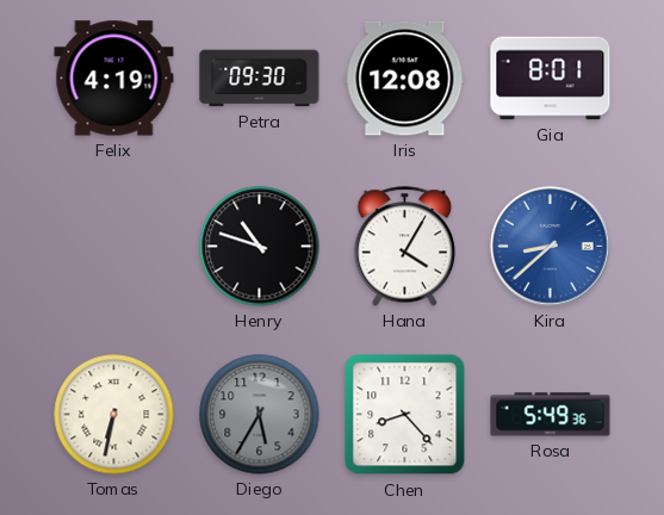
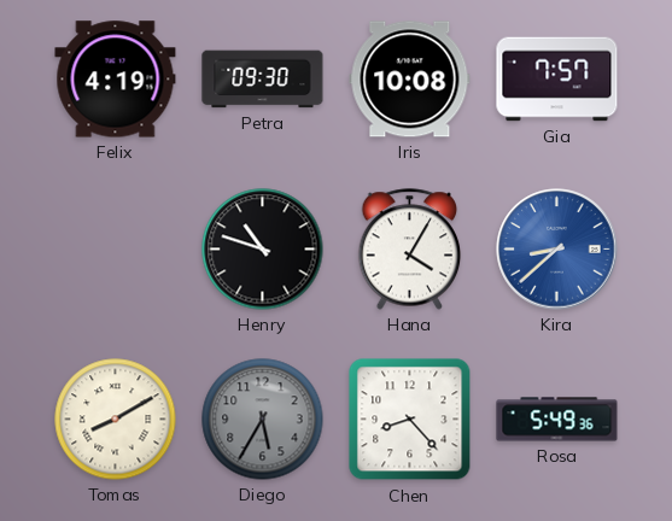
Iris: 12:08 -> 10:08
Gia: 8:01 -> 7:57
Tomas: 6:32 -> 8:10
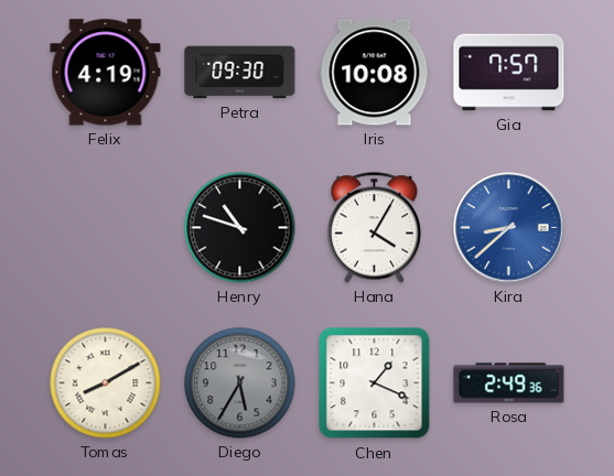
Chen: 8:23 -> 1:19
Rosa: 5:49 -> 2:49
